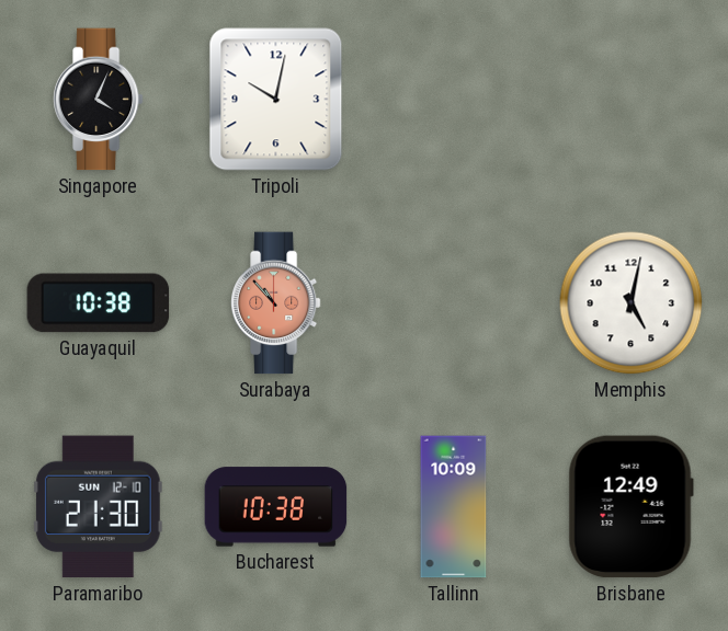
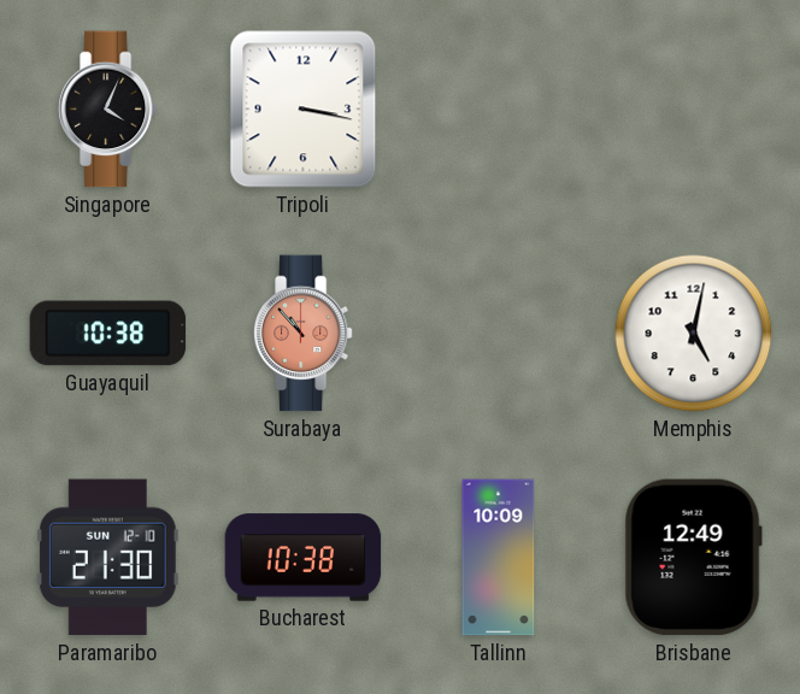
Tripoli: 10:02 -> 3:17
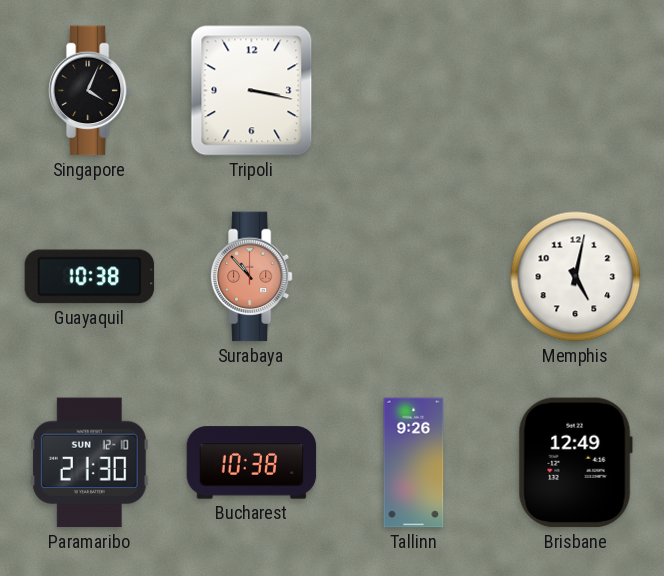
Tallinn: 10:09 -> 9:26
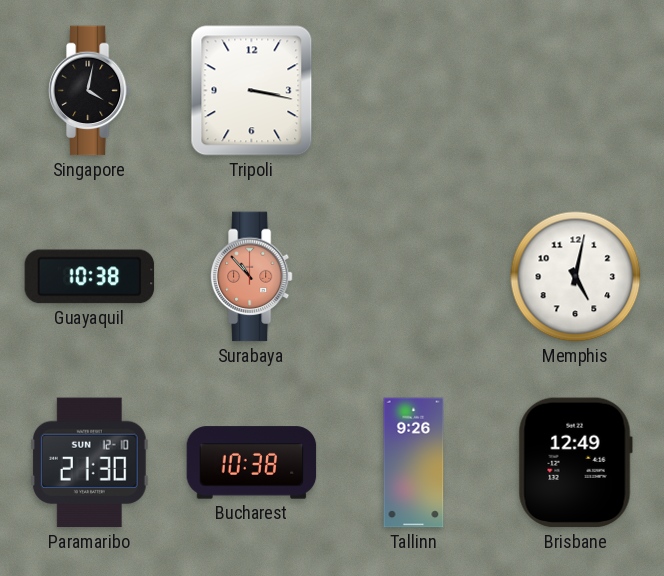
Singapore: 4:04 -> 4:02
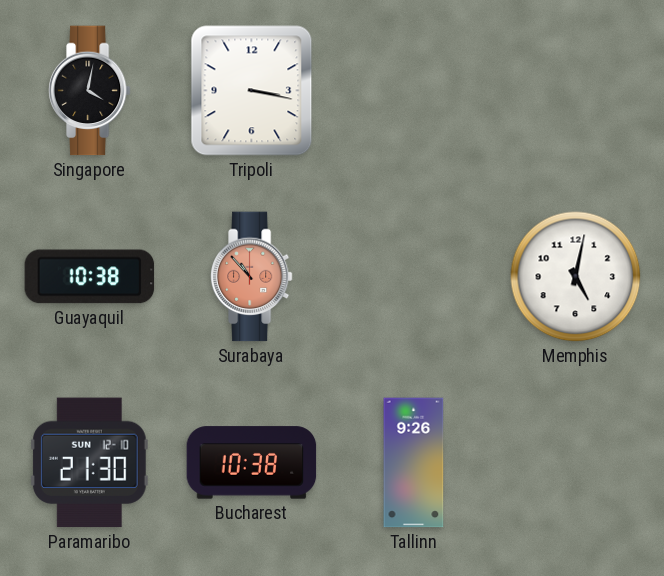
Brisbane: 12:49 -> none
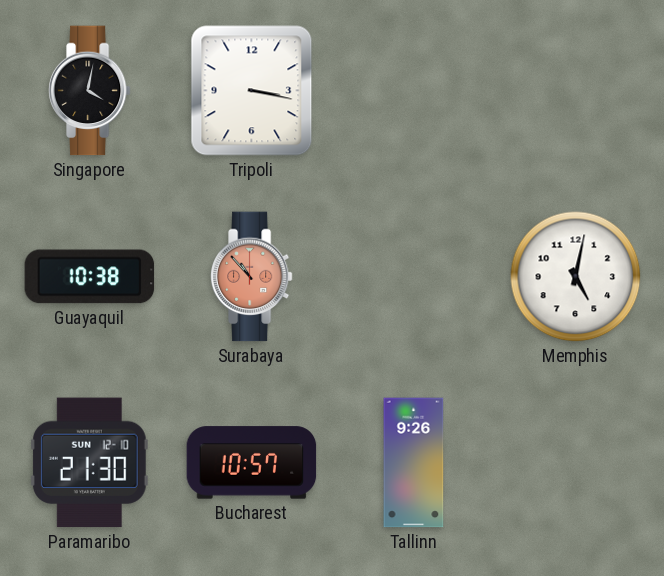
Bucharest: 10:38 -> 10:57
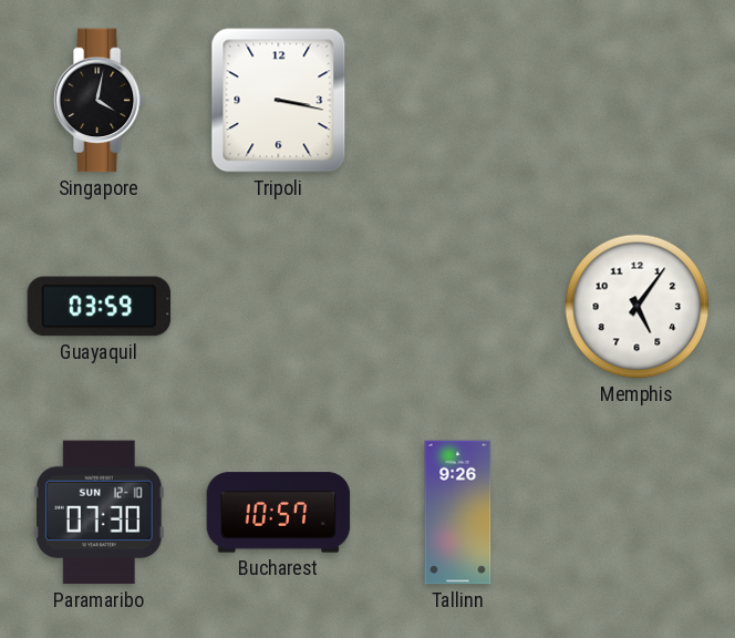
Guayaquil: 10:38 -> 03:59
Surabaya: 10:53 -> none
Memphis: 5:02 -> 5:06
Paramaribo: 21:30 -> 07:30
